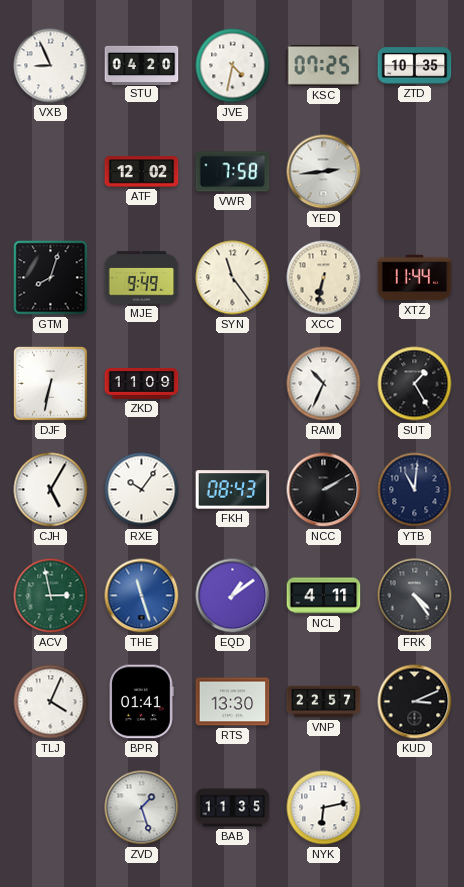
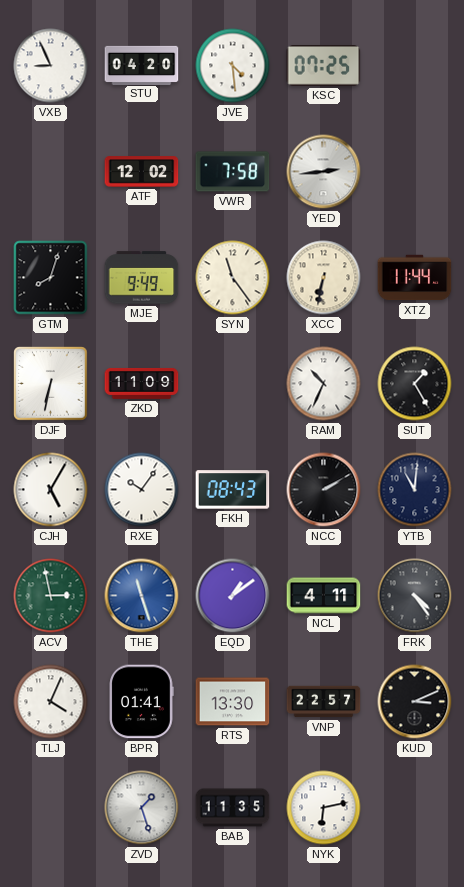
JVE: 4:32 -> 4:29
ZTD: 10:35 -> none
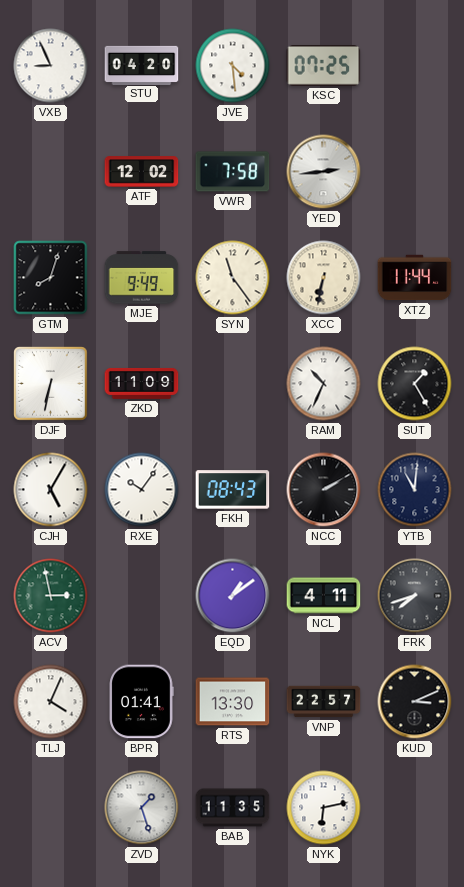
THE: 11:27 -> none
FRK: 4:24 -> 7:42
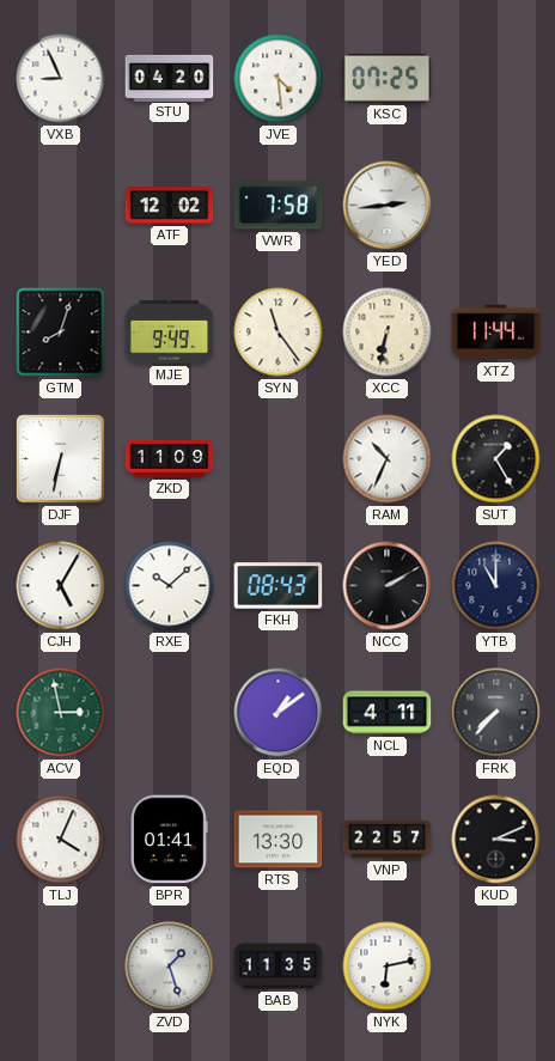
RXE: 10:06 -> 10:08
YTB: 11:01 -> 11:00
FRK: 7:42 -> 7:37
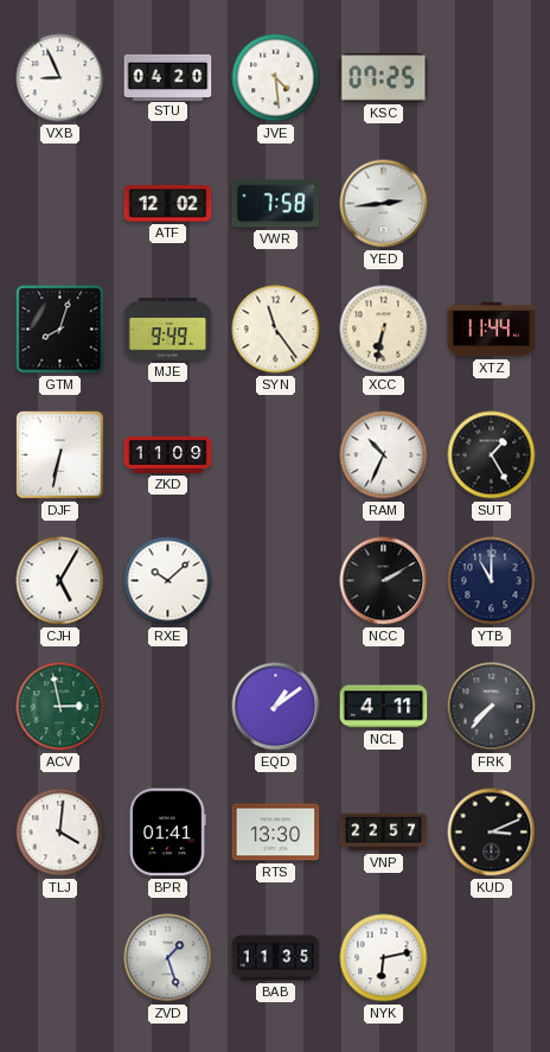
FKH: 08:43 -> none
TLJ: 4:04 -> 4:01
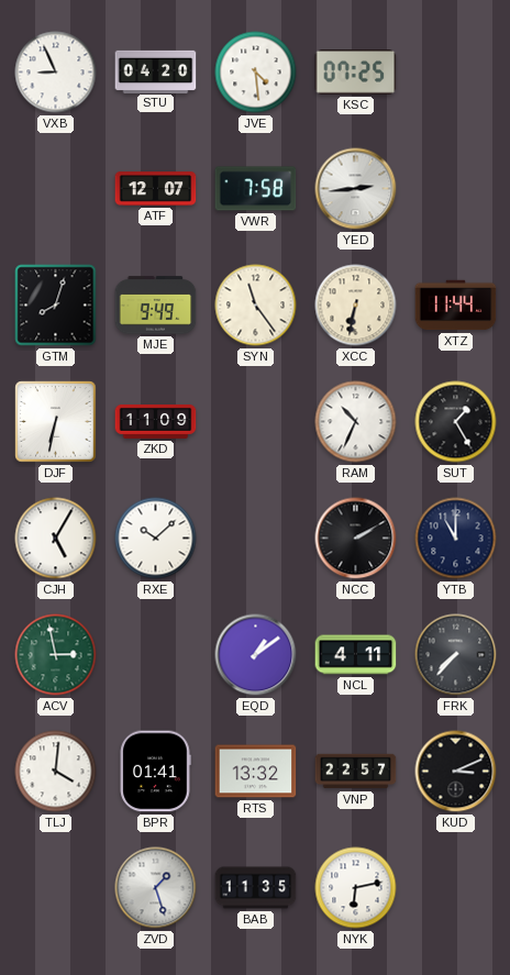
ATF: 12:02 -> 12:07
RTS: 13:30 -> 13:32
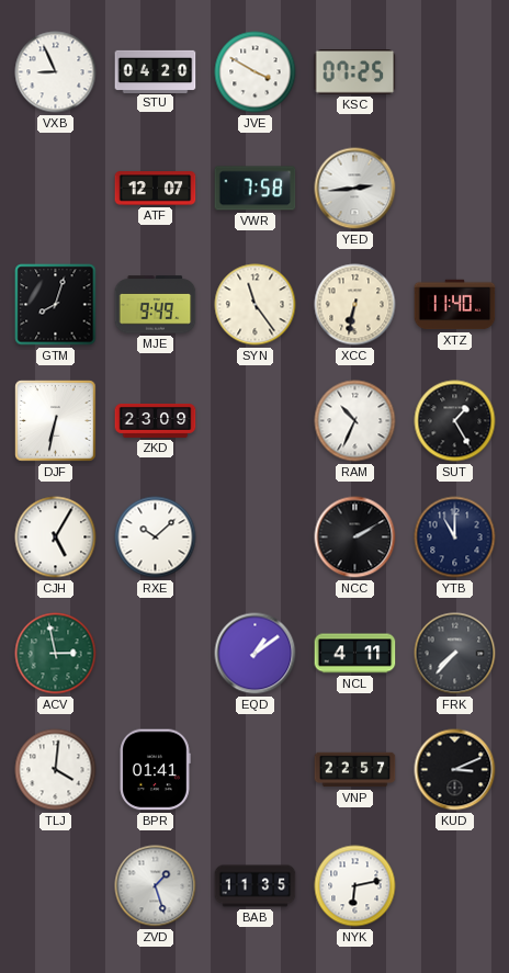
JVE: 4:29 -> 3:50
XTZ: 11:44 -> 11:40
ZKD: 11:09 -> 23:09
RTS: 13:32 -> none
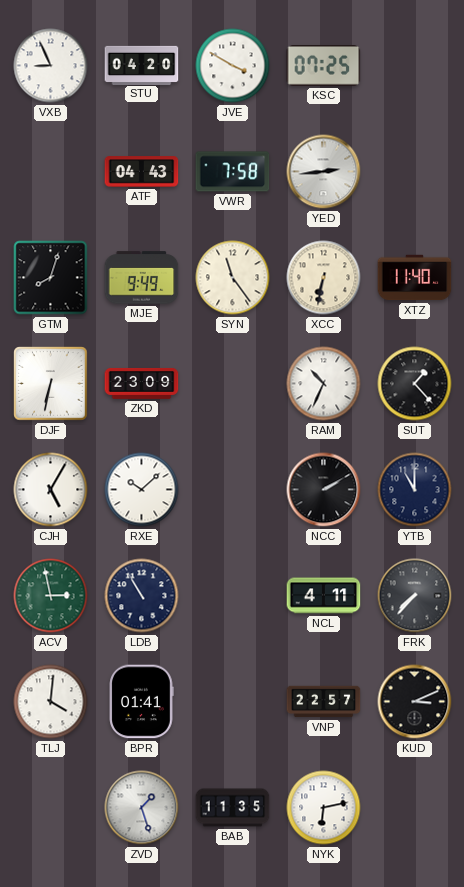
ATF: 12:07 -> 04:43
SUT: 1:25 -> 1:23
LDB: none -> 10:55
EQD: 1:09 -> none
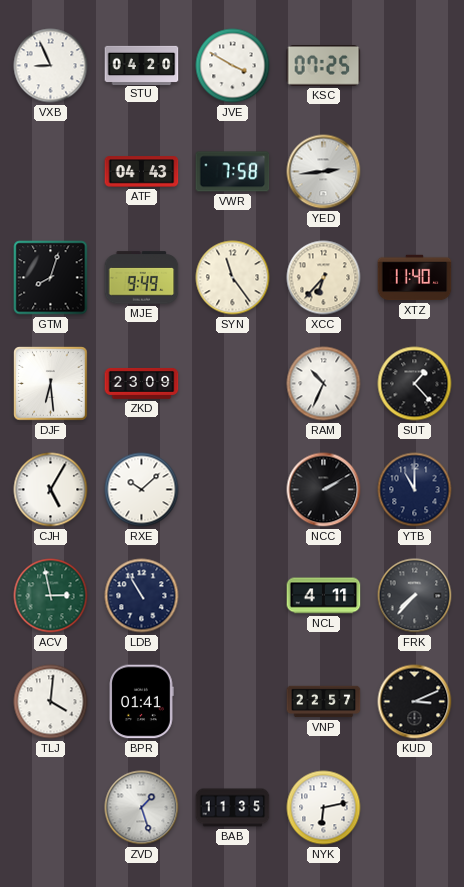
XCC: 6:32 -> 6:37
DJF: 6:32 -> 6:29
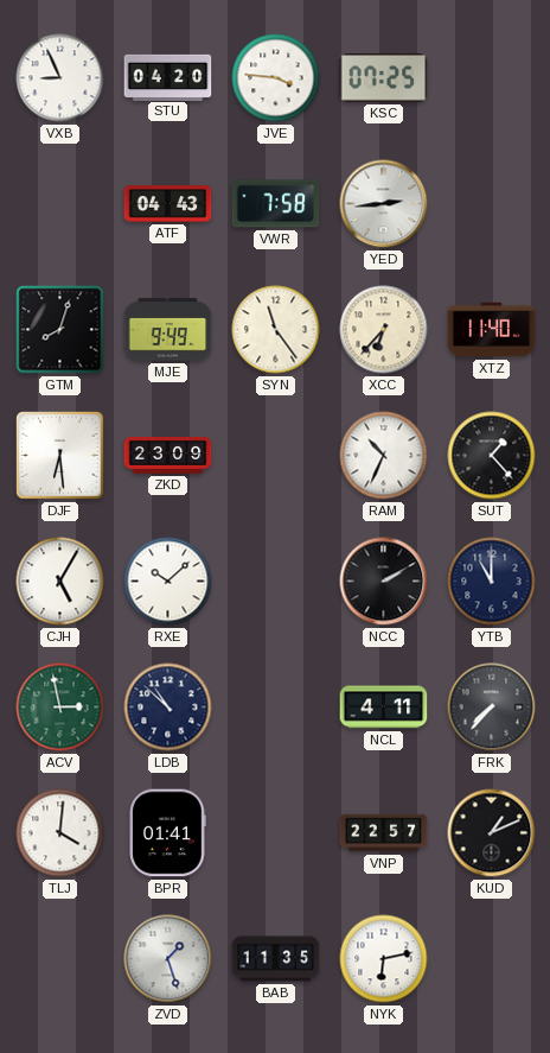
JVE: 3:50 -> 3:46
LDB: 10:55 -> 10:52
KUD: 3:11 -> 1:11
